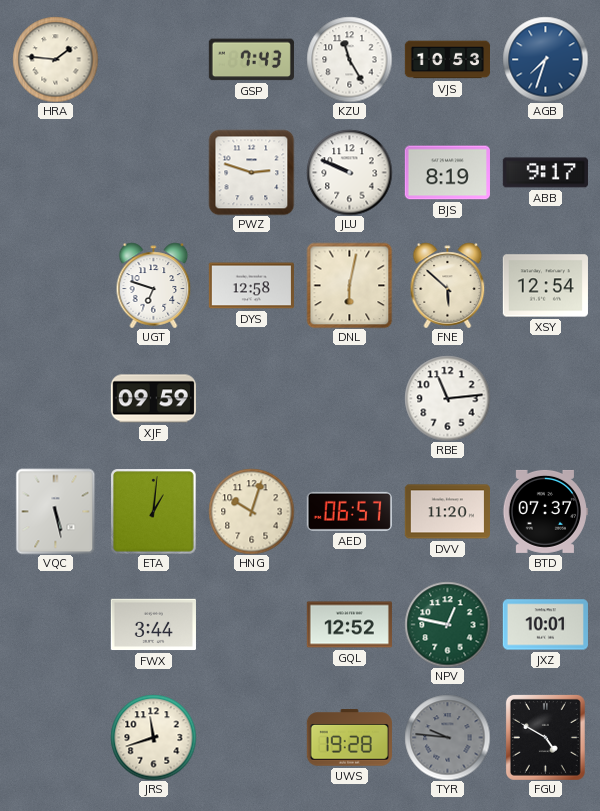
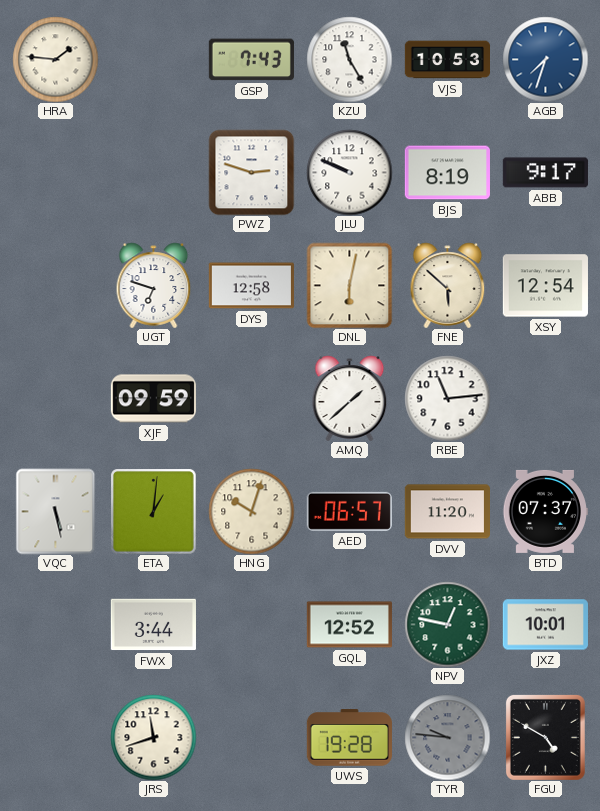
AMQ: none -> 1:38
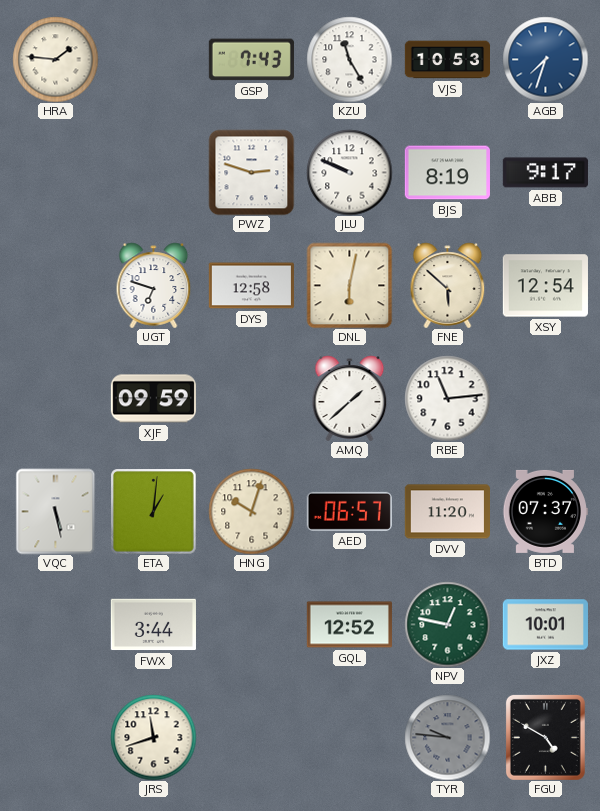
UWS: 19:28 -> none
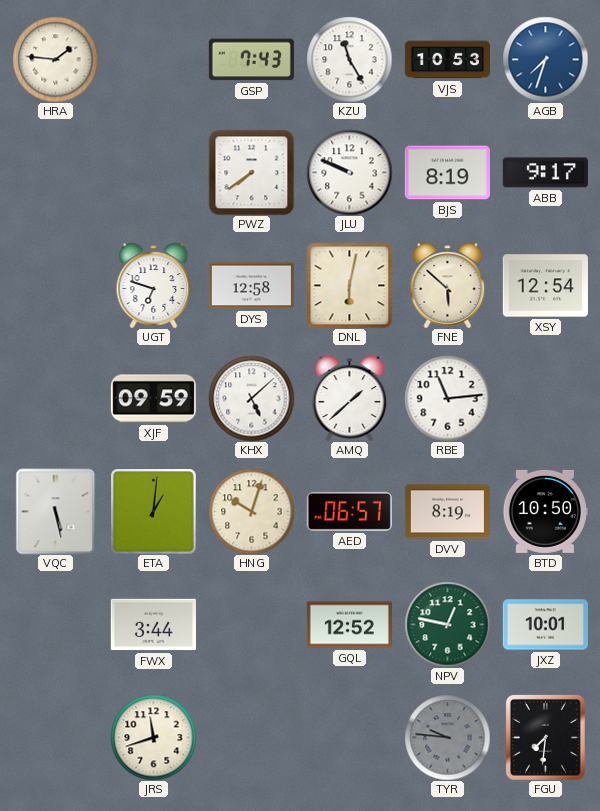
PWZ: 2:48 -> 7:39
KHX: none -> 5:08
DVV: 11:20 -> 8:19
BTD: 07:37 -> 10:50
FGU: 4:50 -> 7:31
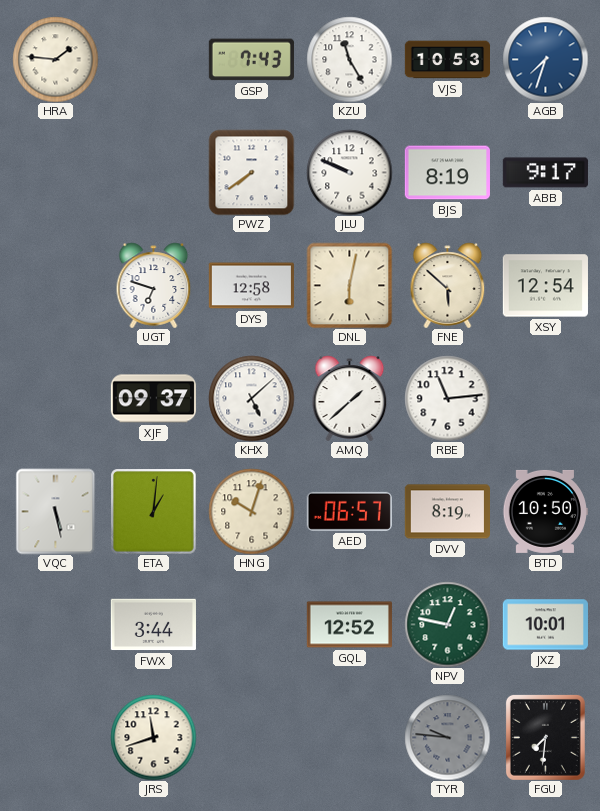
XJF: 09:59 -> 09:37
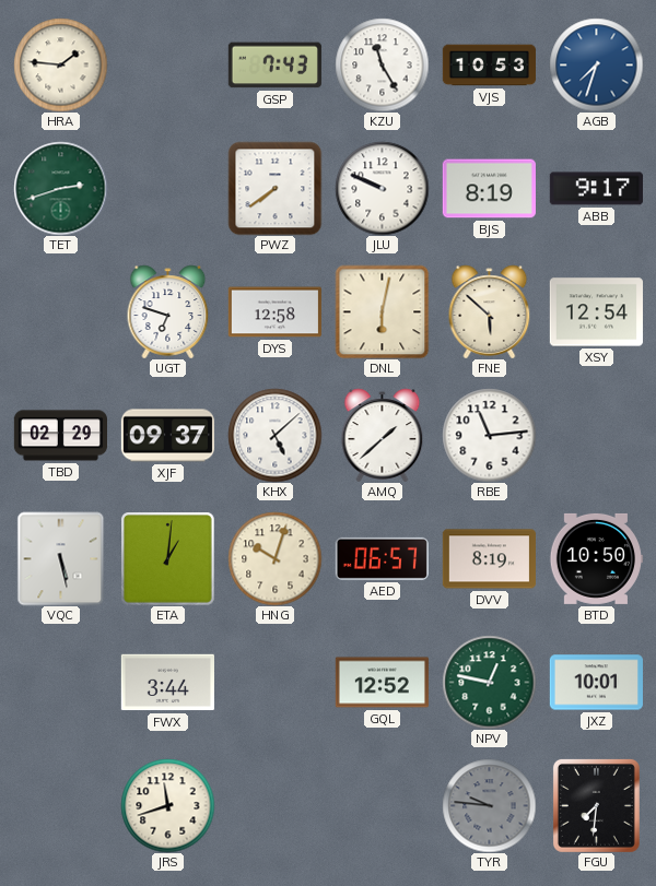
TET: none -> 2:42
TBD: none -> 02:29
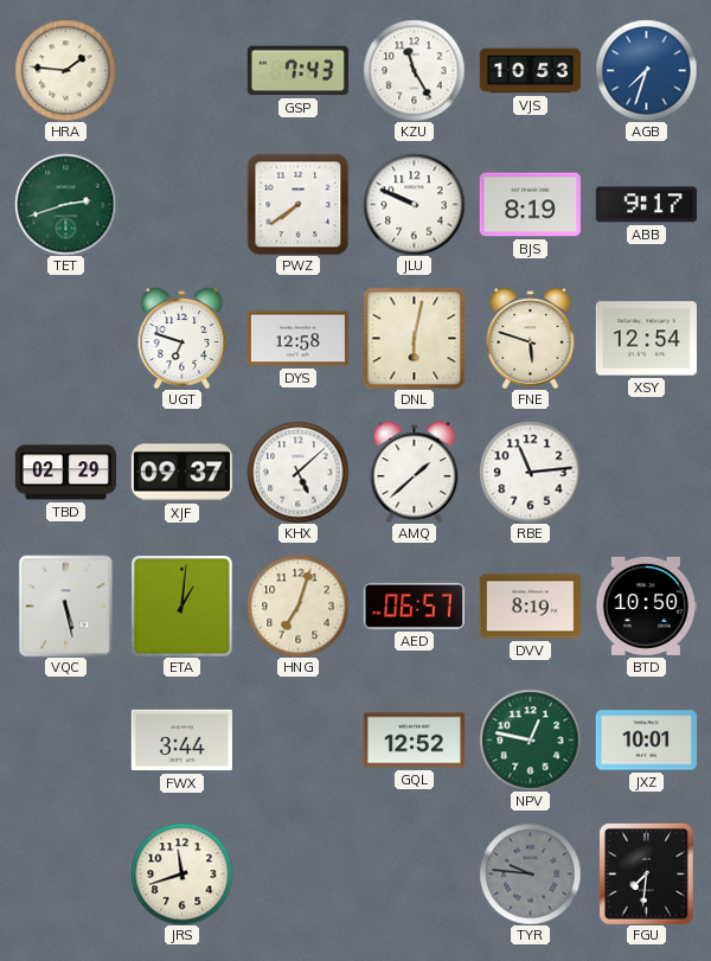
FNE: 5:52 -> 5:48
HNG: 10:03 -> 7:03
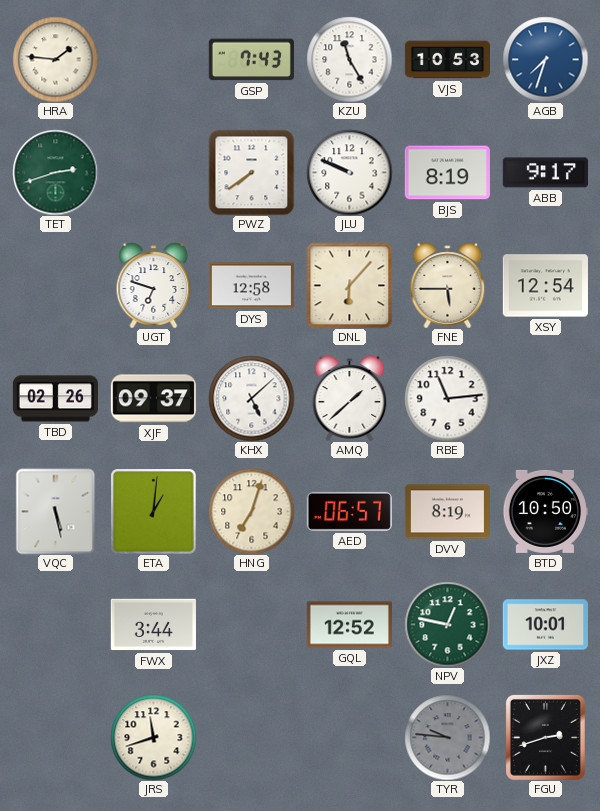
DNL: 6:02 -> 6:07
FNE: 5:48 -> 5:45
TBD: 02:29 -> 02:26
FGU: 7:31 -> 2:42
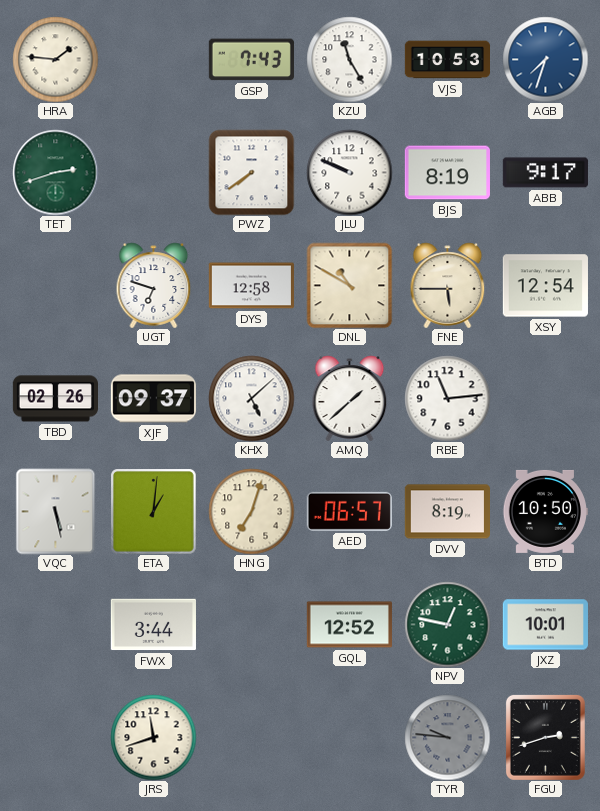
DNL: 6:07 -> 10:50
